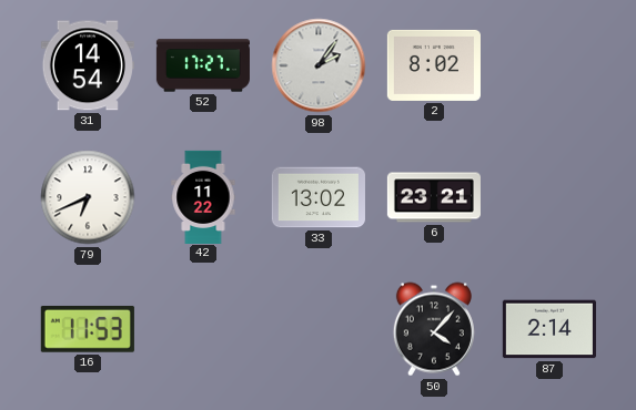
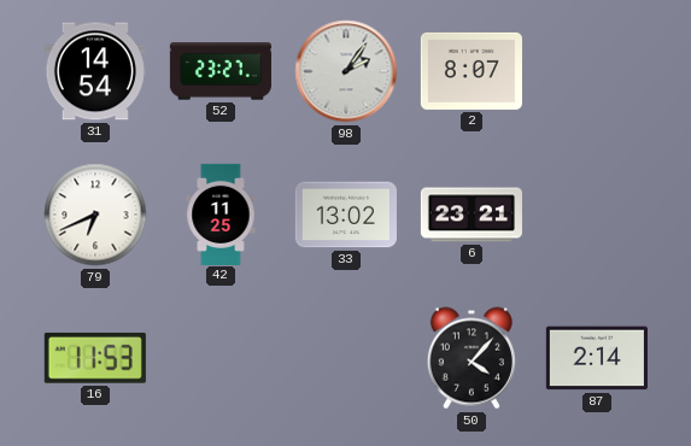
52: 17:27 -> 23:27
2: 8:02 -> 8:07
42: 11:22 -> 11:25
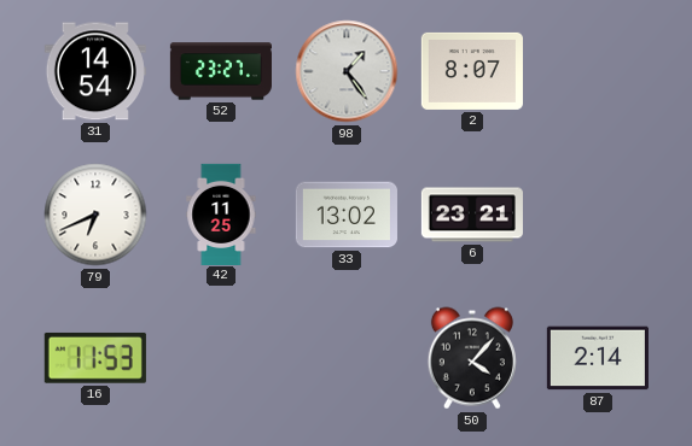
98: 2:06 -> 1:24
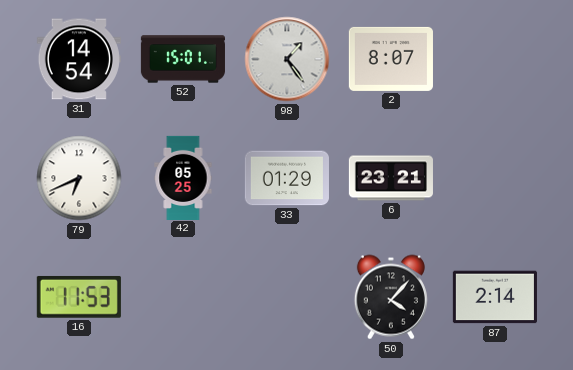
52: 23:27 -> 15:01
42: 11:25 -> 05:25
33: 13:02 -> 01:29
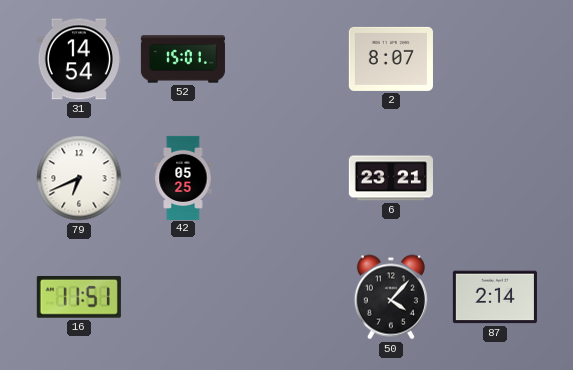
98: 1:24 -> none
33: 01:29 -> none
16: 11:53 -> 11:51
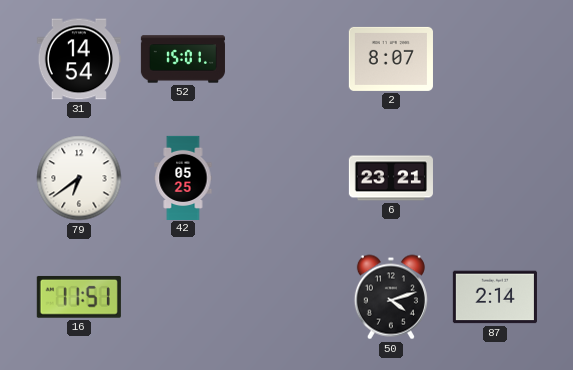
79: 6:41 -> 6:39
50: 4:07 -> 4:12
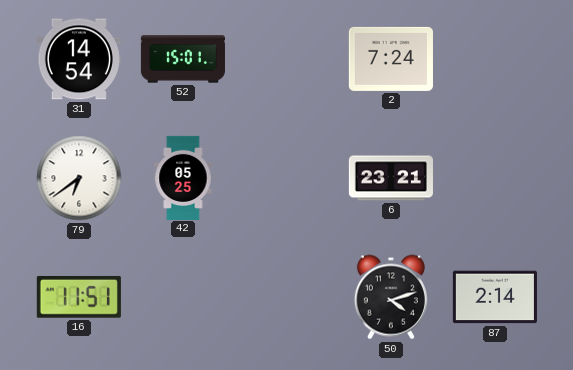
2: 8:07 -> 7:24
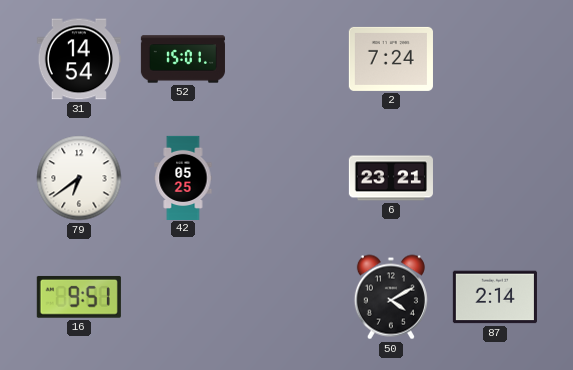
16: 11:51 -> 9:51
50: 4:12 -> 4:10
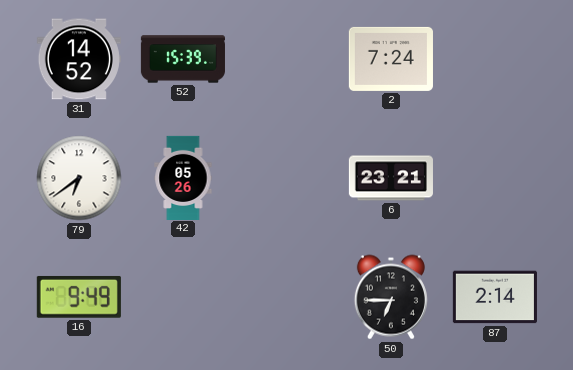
31: 14:54 -> 14:52
52: 15:01 -> 15:39
42: 05:25 -> 05:26
16: 9:51 -> 9:49
50: 4:10 -> 6:45
